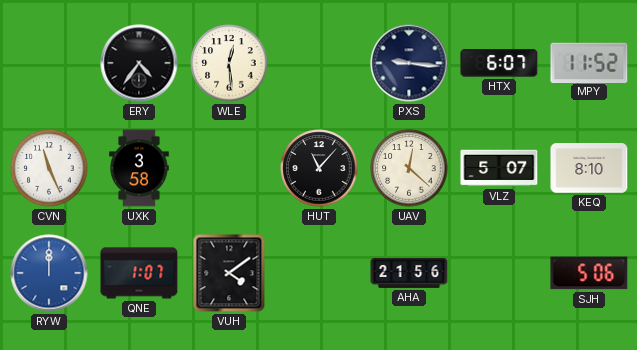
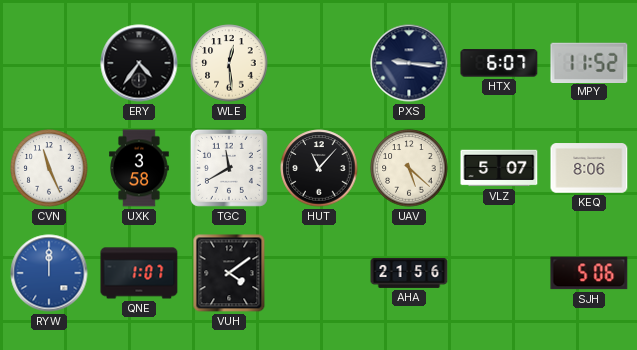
TGC: none -> 11:40
UAV: 12:22 -> 5:22
KEQ: 8:10 -> 8:06
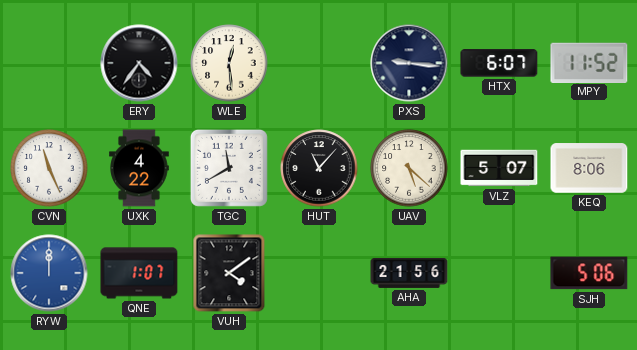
UXK: 3:58 -> 4:22
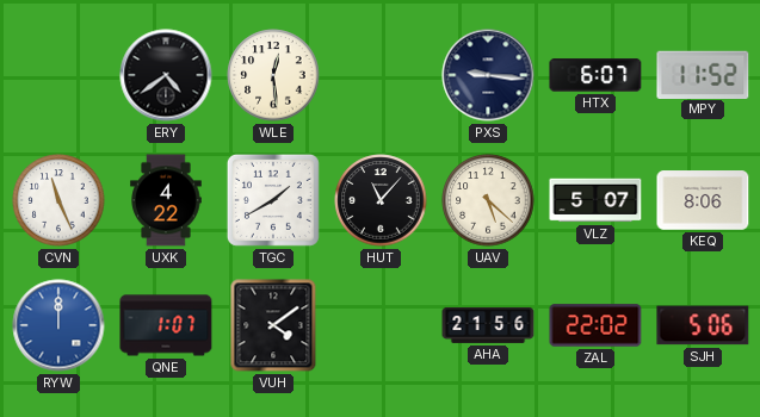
ERY: 4:36 -> 4:39
TGC: 11:40 -> 1:40
ZAL: none -> 22:02
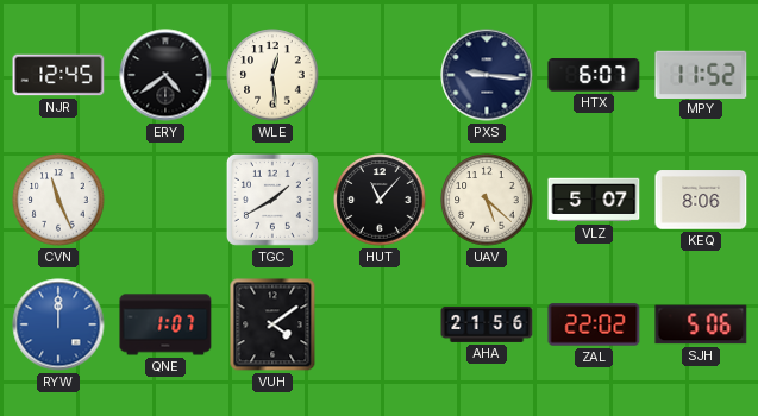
NJR: none -> 12:45
UXK: 4:22 -> none
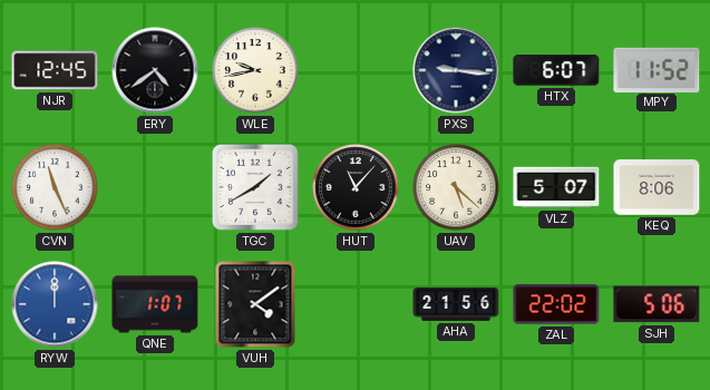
WLE: 12:29 -> 9:43
